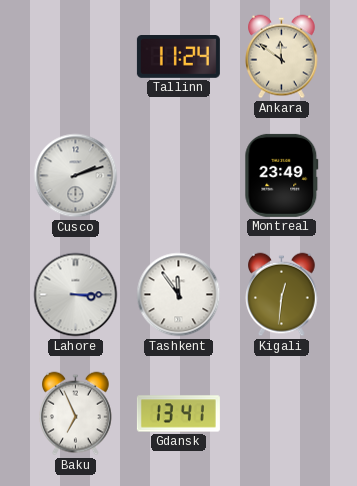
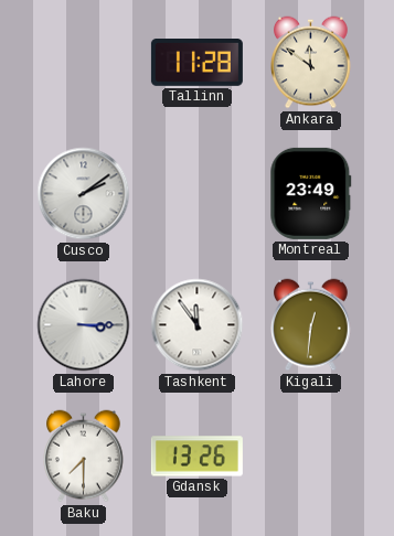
Tallinn: 11:24 -> 11:28
Cusco: 2:12 -> 2:09
Baku: 6:56 -> 7:30
Gdansk: 13:41 -> 13:26
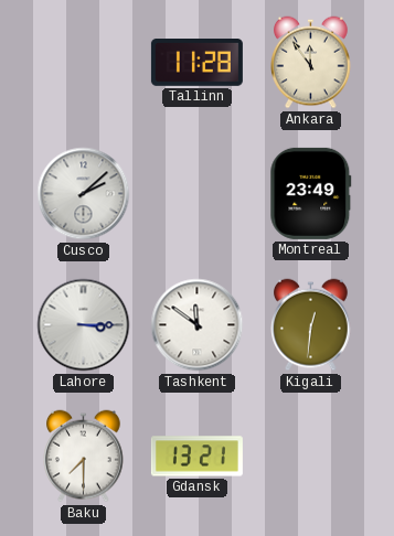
Ankara: 11:51 -> 11:54
Cusco: 2:09 -> 2:08
Tashkent: 11:54 -> 11:51
Gdansk: 13:26 -> 13:21
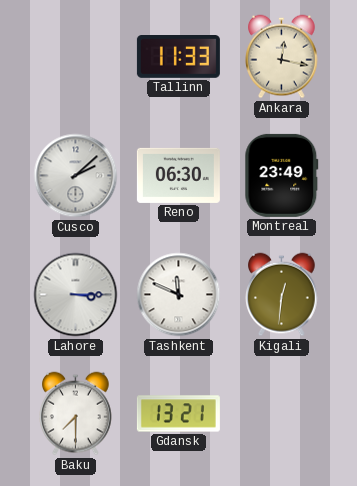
Tallinn: 11:28 -> 11:33
Ankara: 11:54 -> 12:17
Reno: none -> 06:30
Tashkent: 11:51 -> 11:49
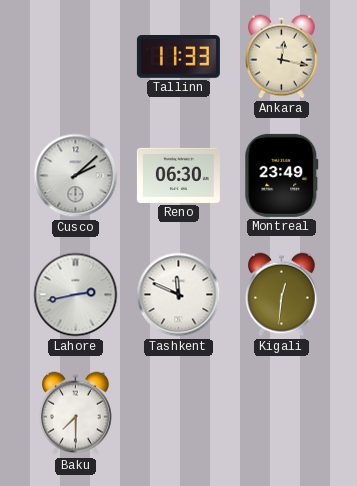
Lahore: 3:15 -> 2:43
Gdansk: 13:21 -> none
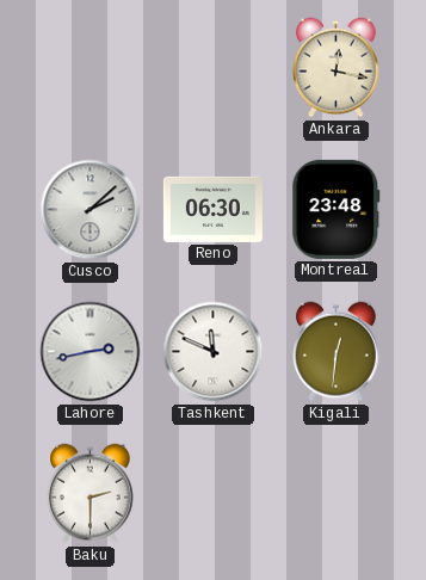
Tallinn: 11:33 -> none
Montreal: 23:49 -> 23:48
Baku: 7:30 -> 2:30
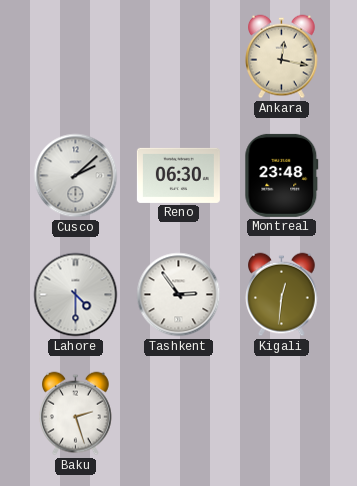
Lahore: 2:43 -> 4:30
Tashkent: 11:49 -> 2:54
Baku: 2:30 -> 2:27
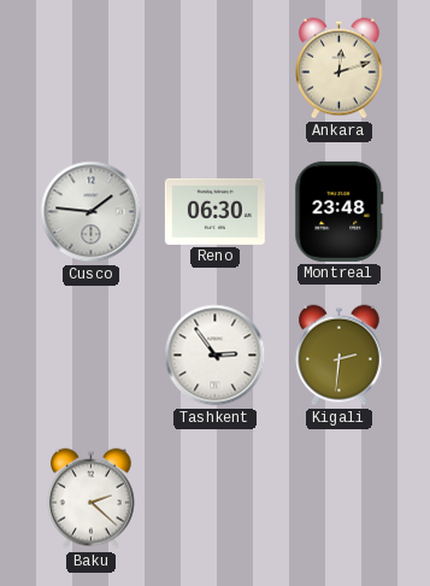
Ankara: 12:17 -> 12:12
Cusco: 2:08 -> 1:46
Lahore: 4:30 -> none
Kigali: 12:31 -> 2:31
Baku: 2:27 -> 2:22
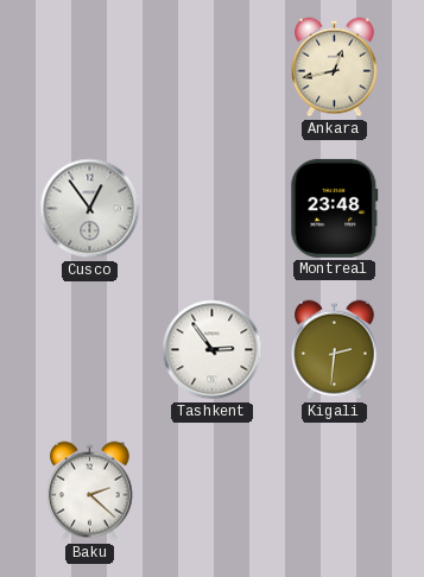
Ankara: 12:12 -> 12:43
Cusco: 1:46 -> 12:54
Reno: 06:30 -> none
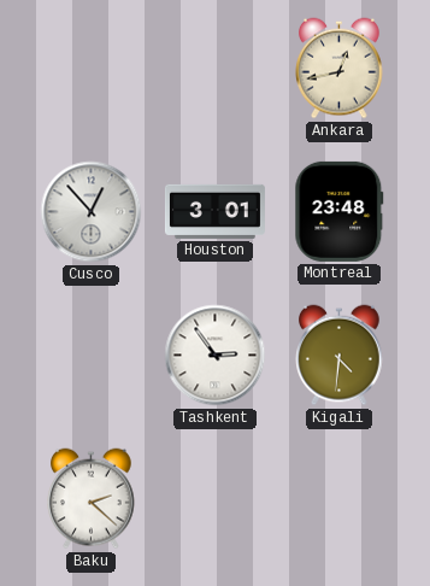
Cusco: 12:54 -> 12:53
Houston: none -> 3:01
Kigali: 2:31 -> 4:31
